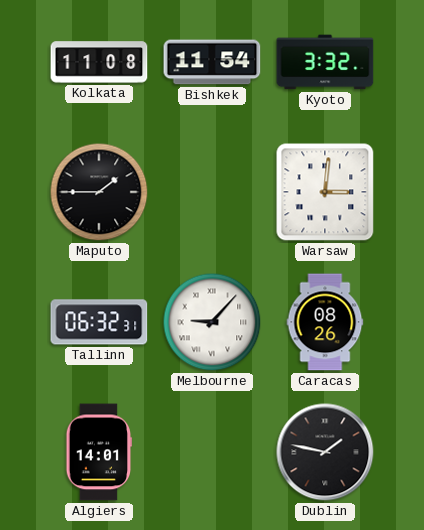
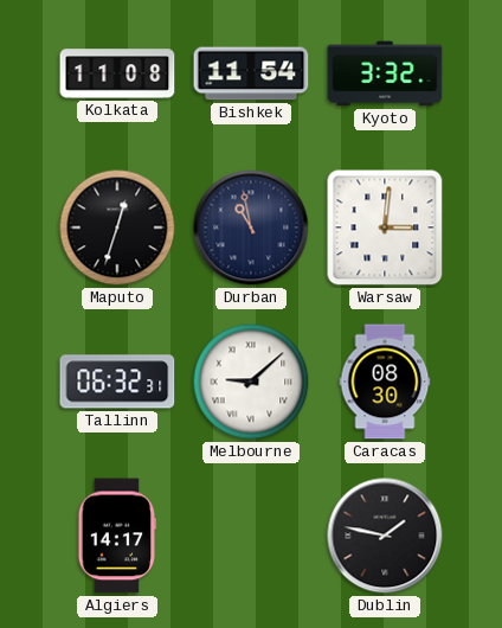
Maputo: 1:45 -> 12:33
Durban: none -> 10:58
Melbourne: 9:07 -> 9:08
Caracas: 08:26 -> 08:30
Algiers: 14:01 -> 14:17
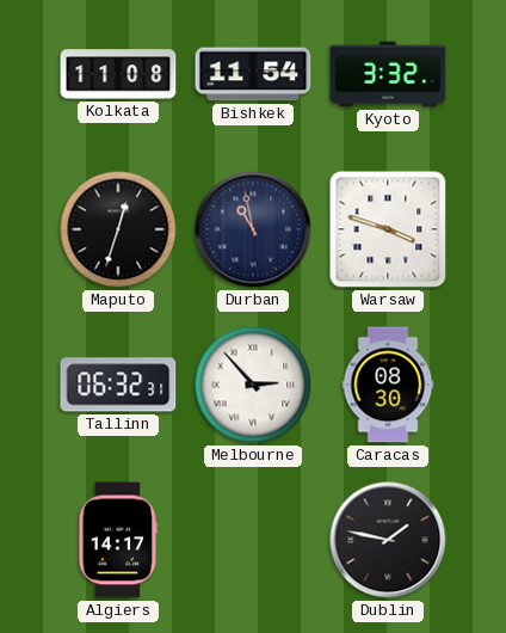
Warsaw: 3:01 -> 3:48
Melbourne: 9:08 -> 2:53
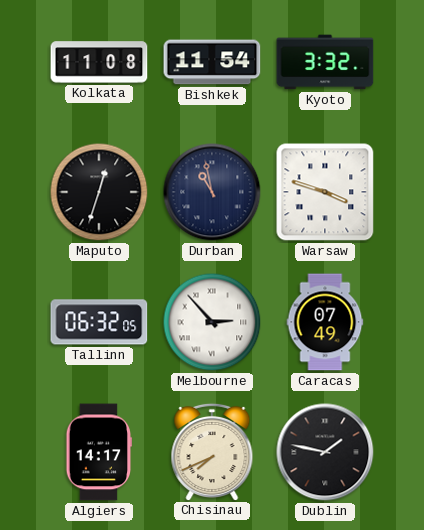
Tallinn: 06:32:31 -> 06:32:05
Caracas: 08:30 -> 07:49
Chisinau: none -> 7:41
